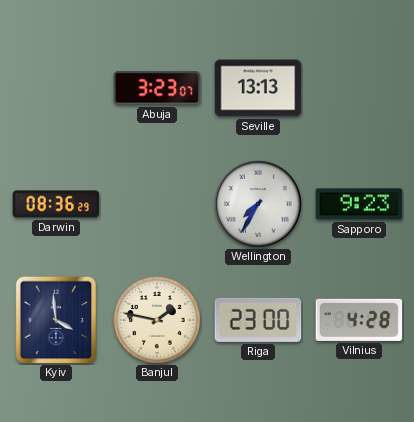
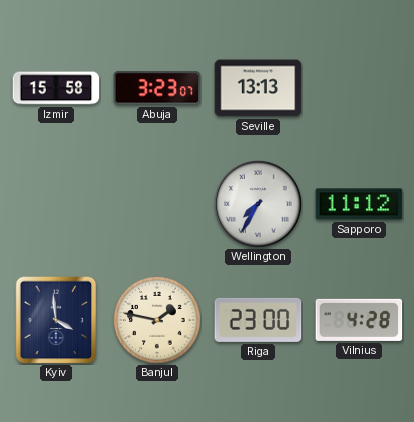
Izmir: none -> 15:58
Darwin: 08:36 -> none
Sapporo: 9:23 -> 11:12
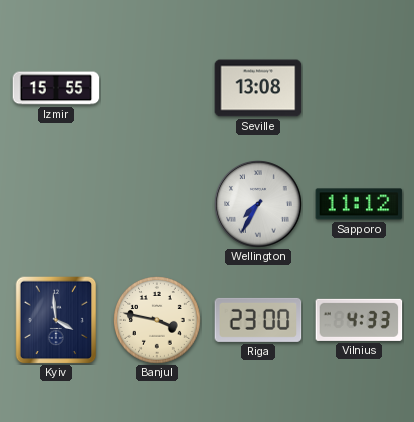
Izmir: 15:58 -> 15:55
Abuja: 3:23 -> none
Seville: 13:13 -> 13:08
Banjul: 1:47 -> 3:47
Vilnius: 4:28 -> 4:33
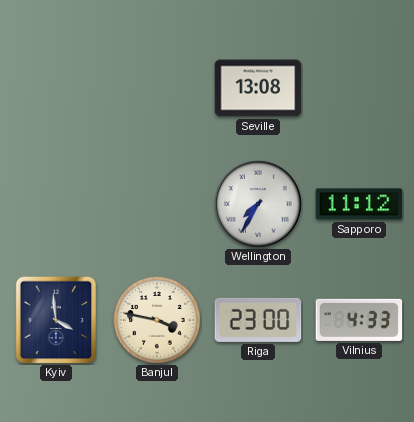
Izmir: 15:55 -> none
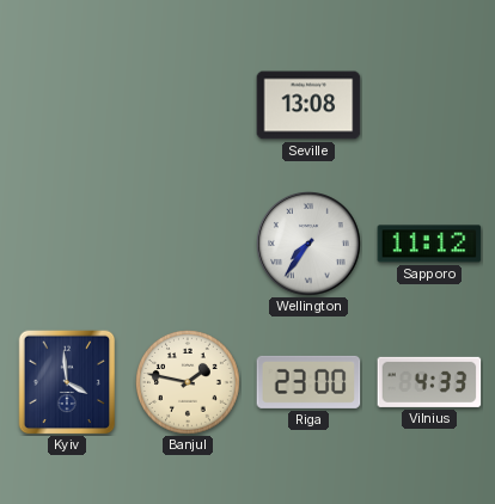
Wellington: 7:35 -> 7:36
Banjul: 3:47 -> 1:47
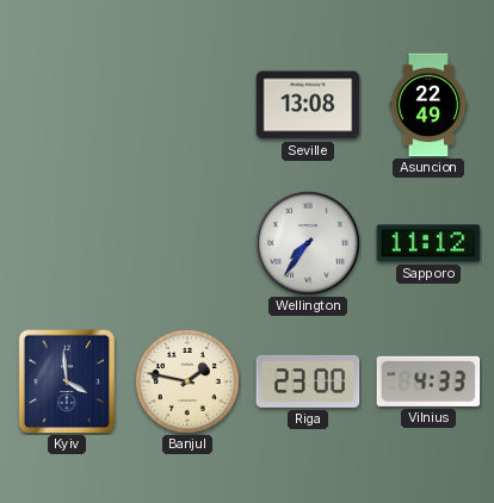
Asuncion: none -> 22:49
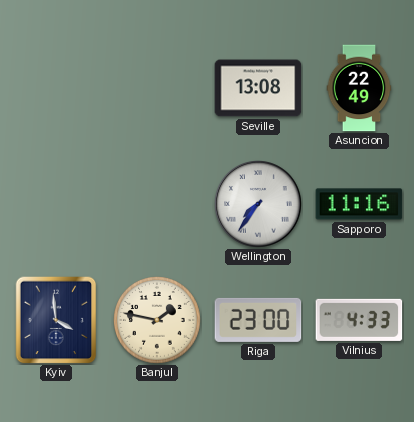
Sapporo: 11:12 -> 11:16
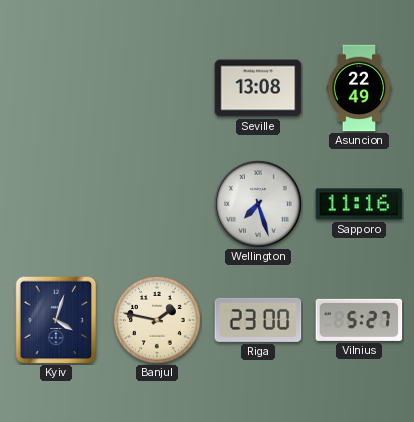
Wellington: 7:36 -> 7:27
Kyiv: 3:59 -> 4:03
Vilnius: 4:33 -> 5:27
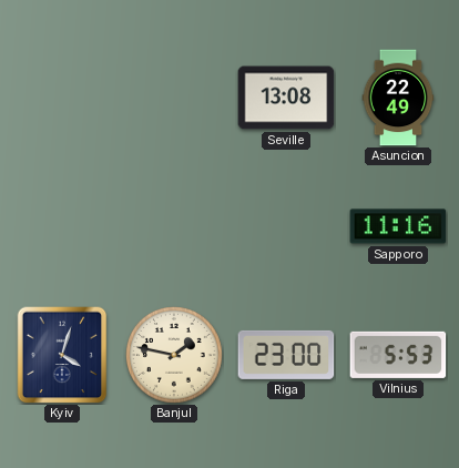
Wellington: 7:27 -> none
Vilnius: 5:27 -> 5:53
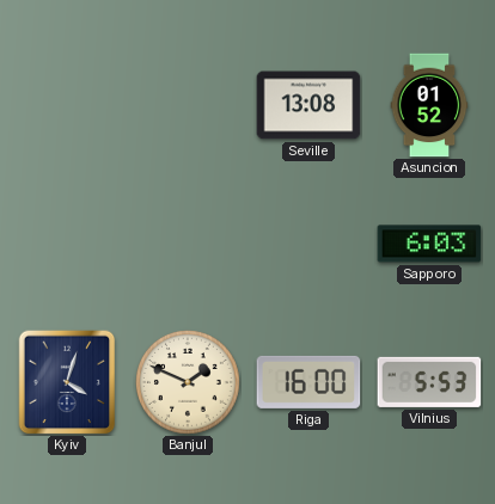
Asuncion: 22:49 -> 01:52
Sapporo: 11:16 -> 6:03
Banjul: 1:47 -> 1:49
Riga: 23:00 -> 16:00
